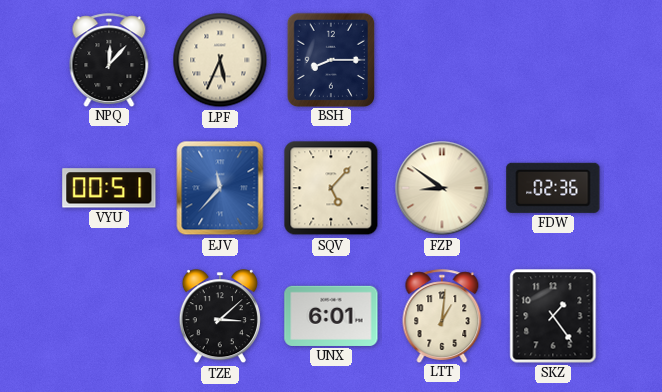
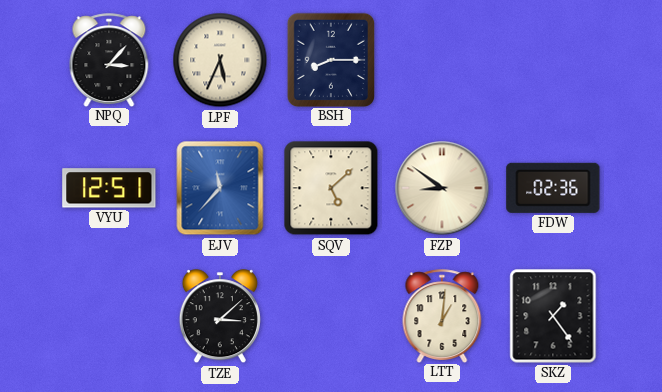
NPQ: 12:07 -> 3:07
VYU: 00:51 -> 12:51
SQV: 5:07 -> 5:08
UNX: 6:01 -> none
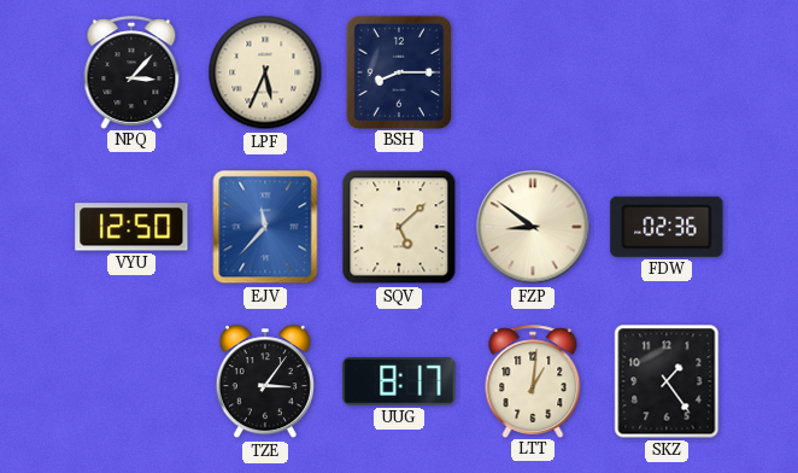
VYU: 12:51 -> 12:50
TZE: 3:08 -> 3:06
UUG: none -> 8:17
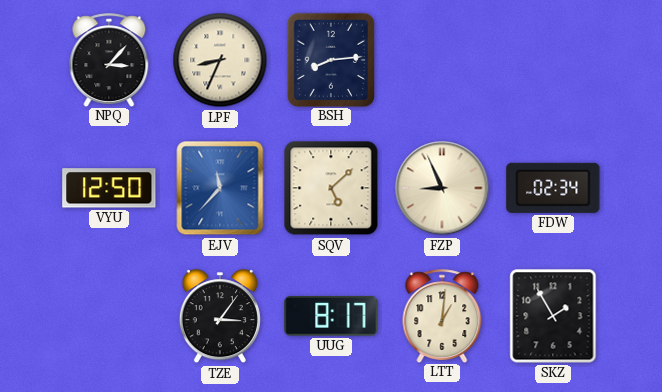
LPF: 5:34 -> 8:34
BSH: 8:15 -> 8:14
FZP: 8:51 -> 8:56
FDW: 02:36 -> 02:34
SKZ: 1:24 -> 1:55
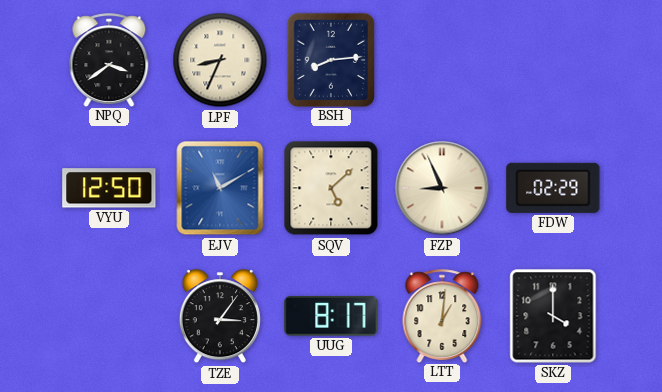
NPQ: 3:07 -> 3:39
EJV: 11:37 -> 11:10
FDW: 02:34 -> 02:29
SKZ: 1:55 -> 4:00
